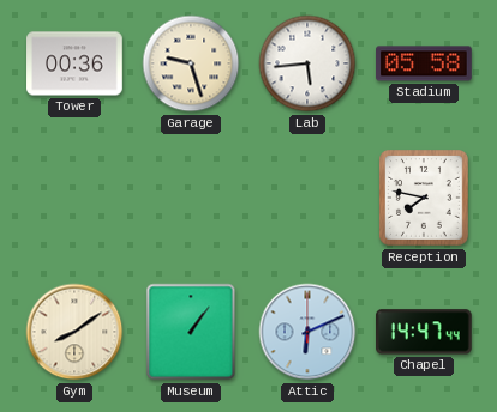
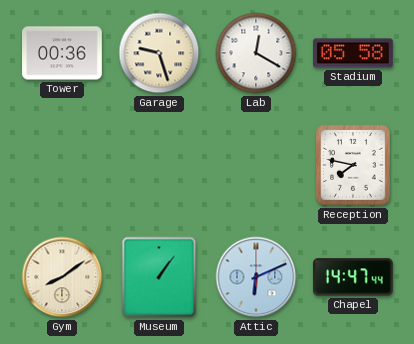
Lab: 5:44 -> 12:20
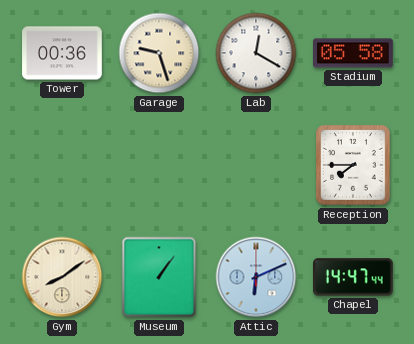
Reception: 7:47 -> 7:45
